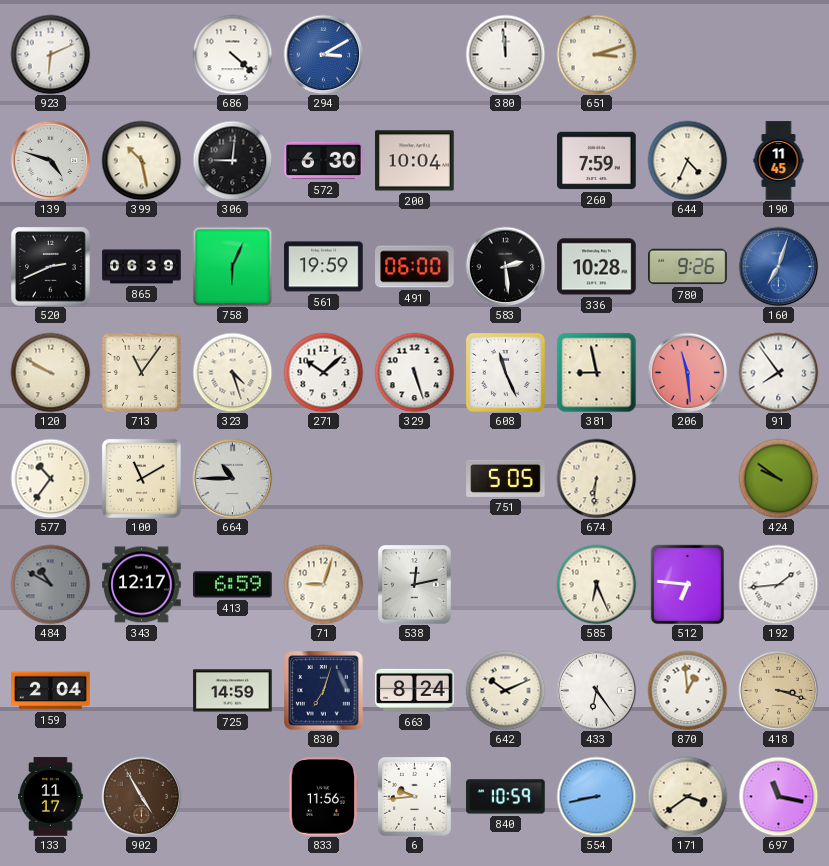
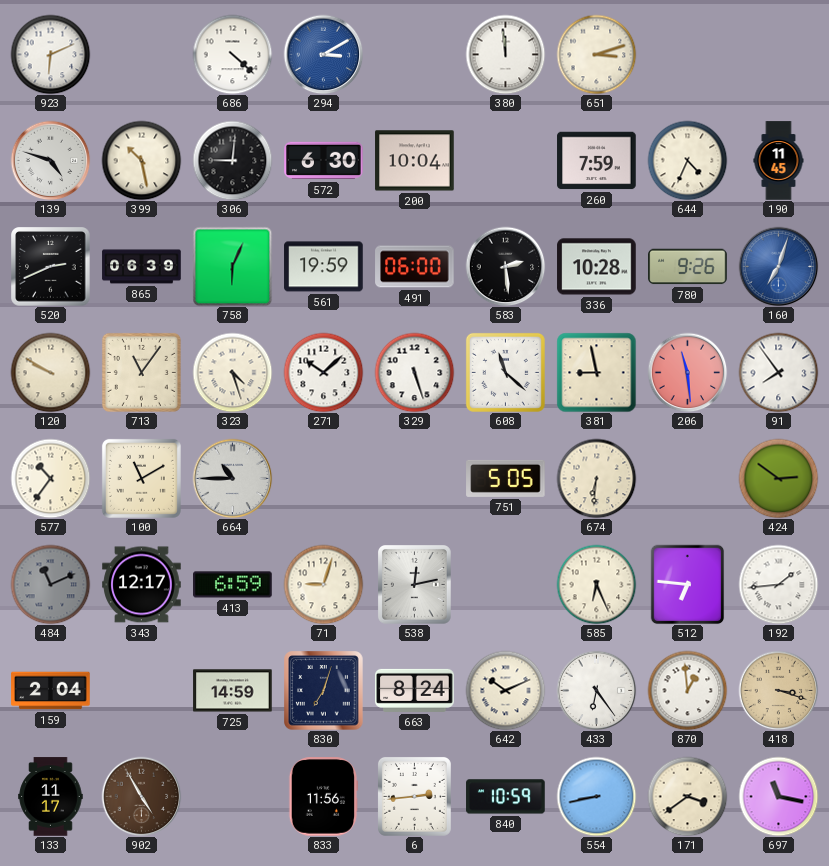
608: 11:26 -> 11:22
424: 9:51 -> 2:51
484: 10:50 -> 11:11
6: 9:44 -> 2:44
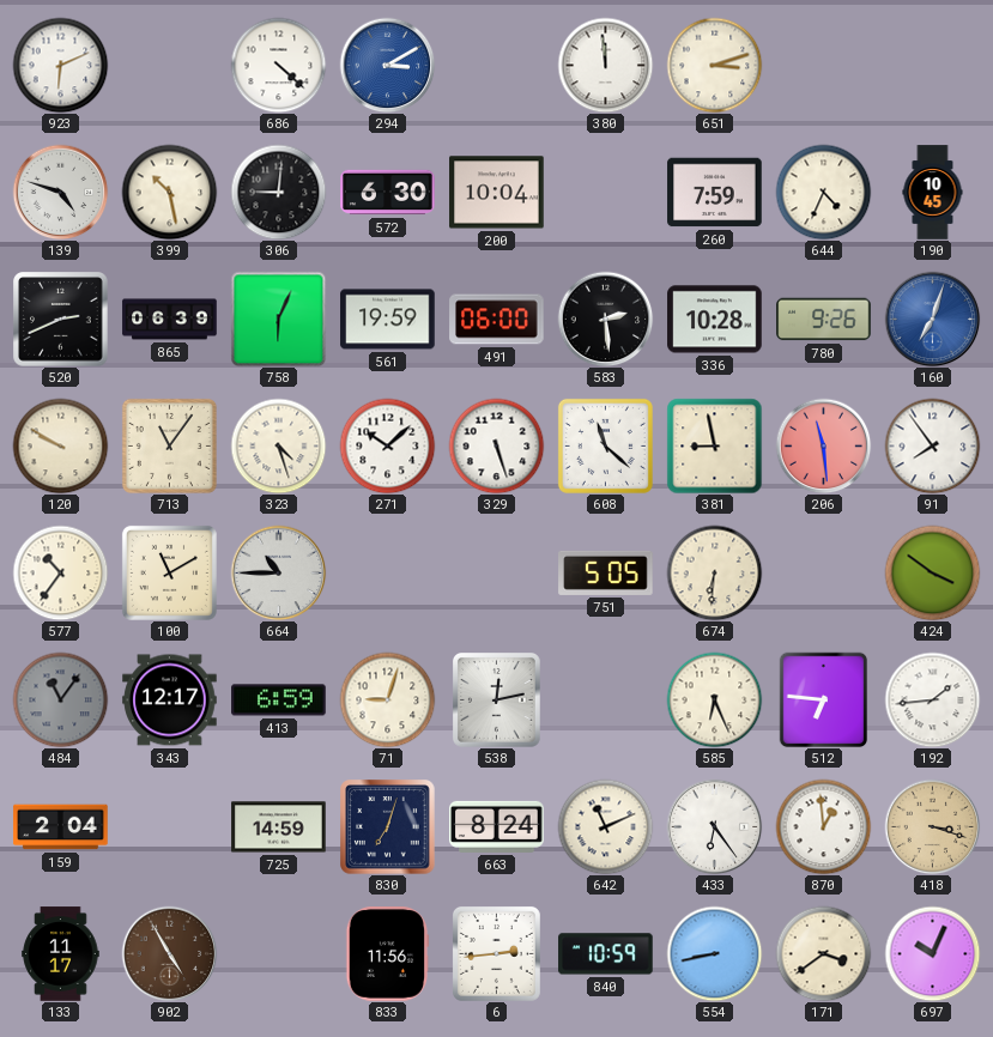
190: 11:45 -> 10:45
424: 2:51 -> 3:51
484: 11:11 -> 11:06
642: 10:11 -> 11:11
697: 11:17 -> 10:04
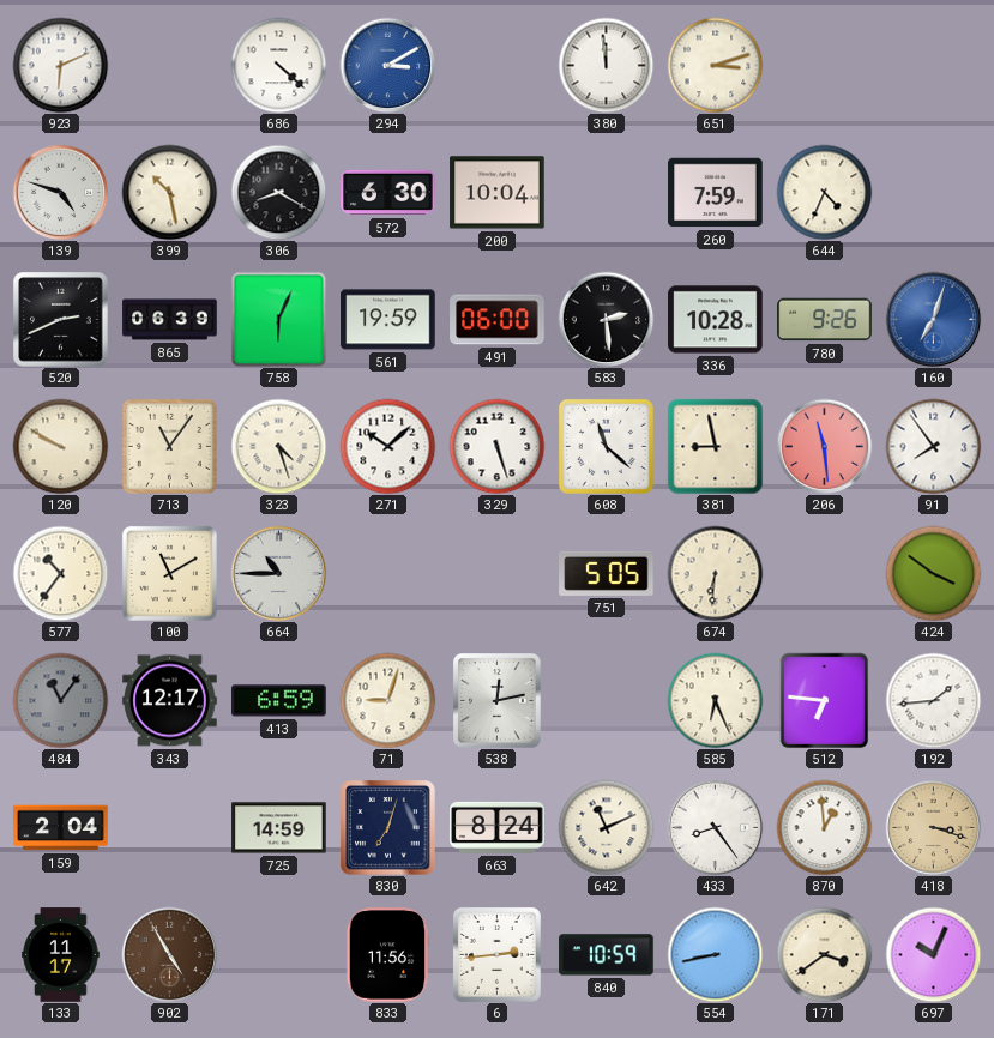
306: 9:01 -> 8:20
190: 10:45 -> none
433: 6:24 -> 8:24
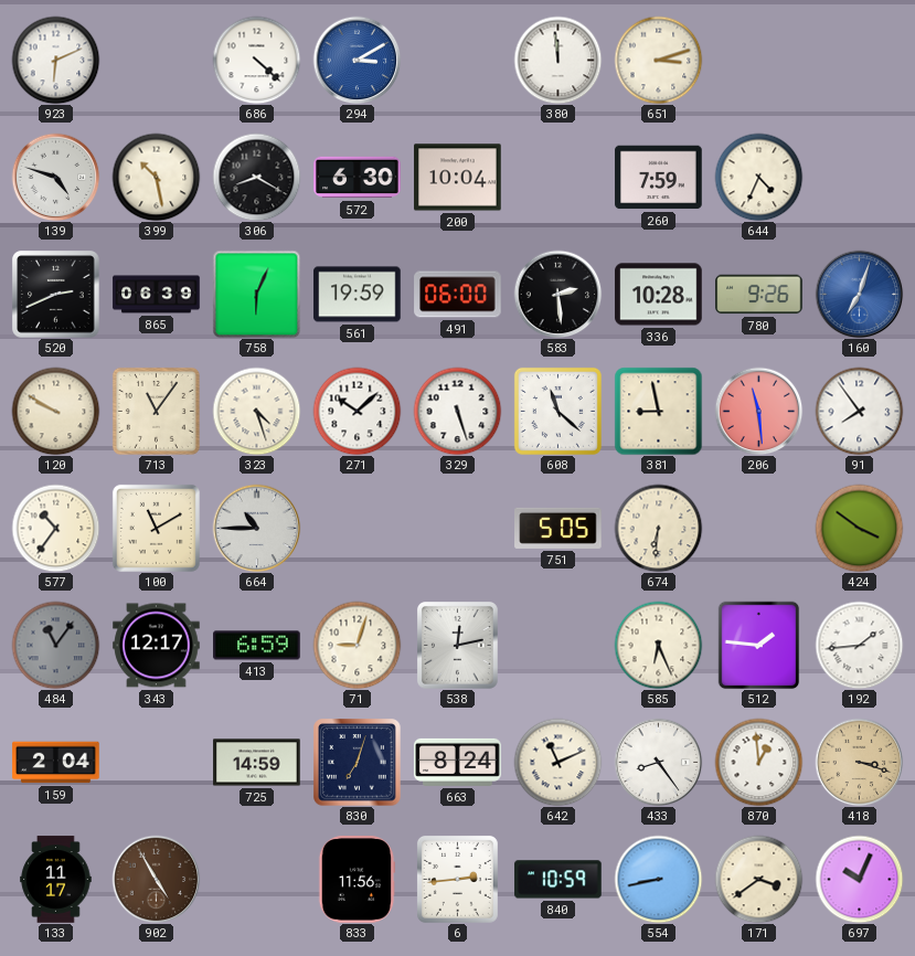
512: 6:46 -> 1:46
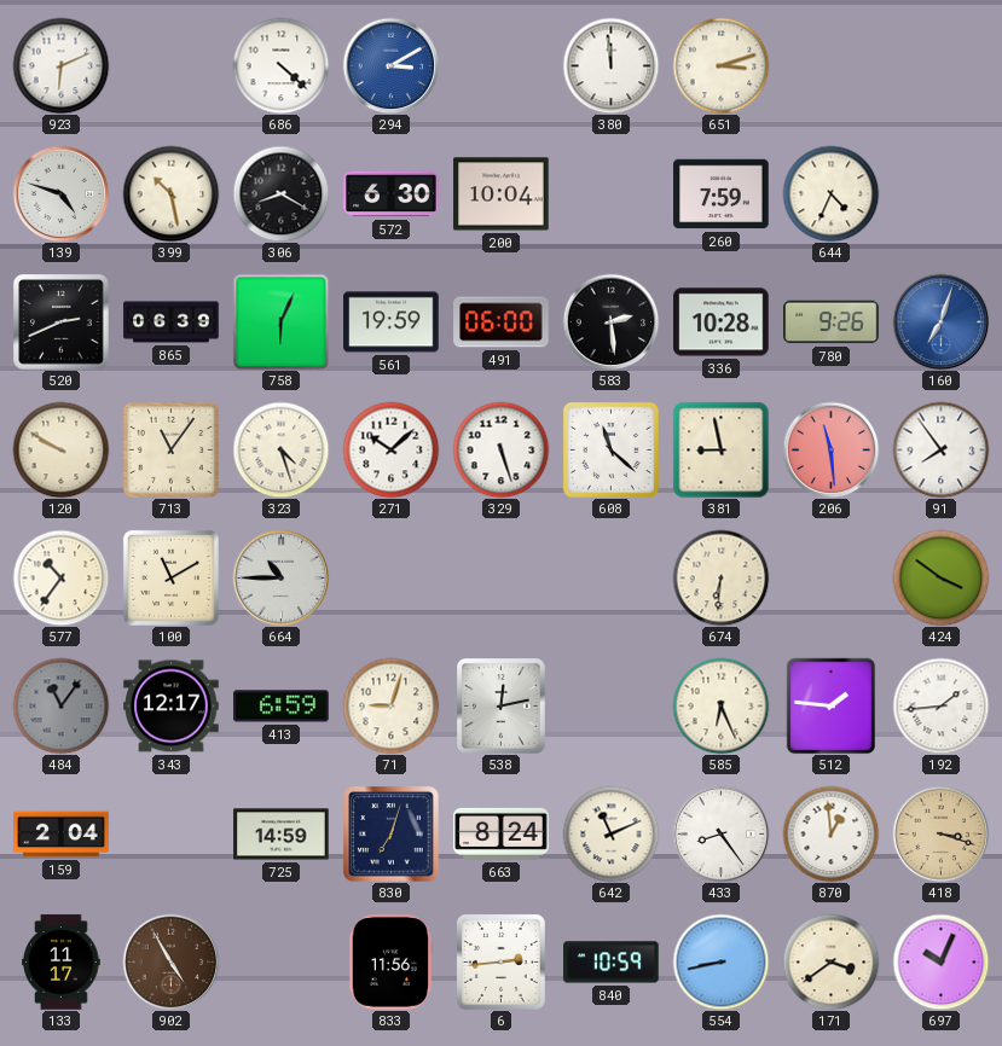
751: 5:05 -> none
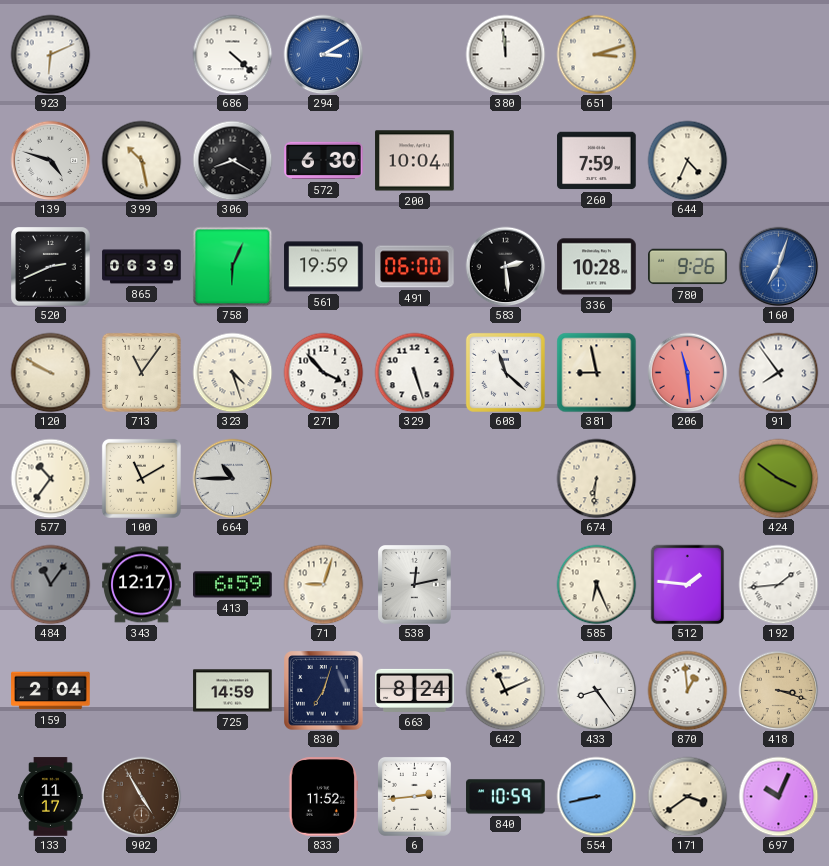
271: 10:08 -> 3:53
833: 11:56 -> 11:52
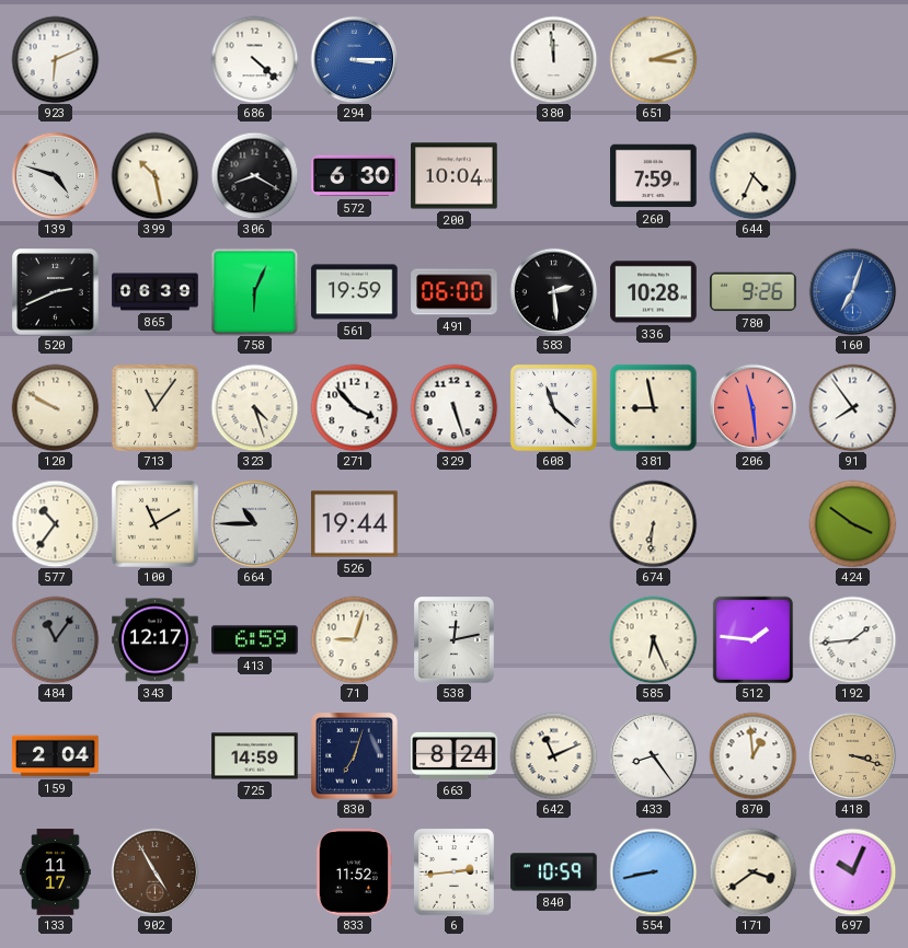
294: 3:10 -> 3:15
526: none -> 19:44
